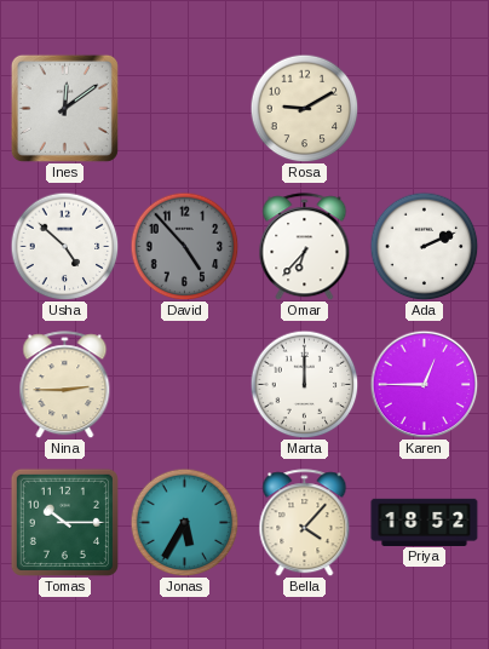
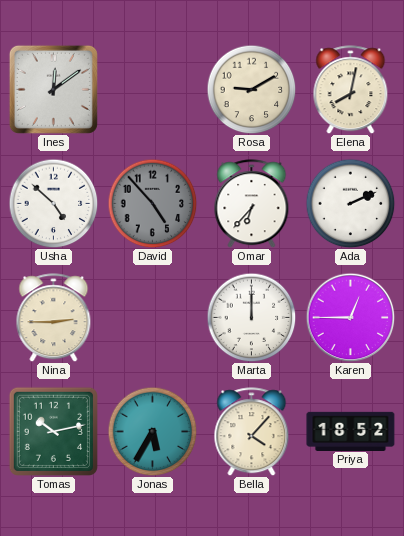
Elena: none -> 8:02
Tomas: 10:15 -> 10:13
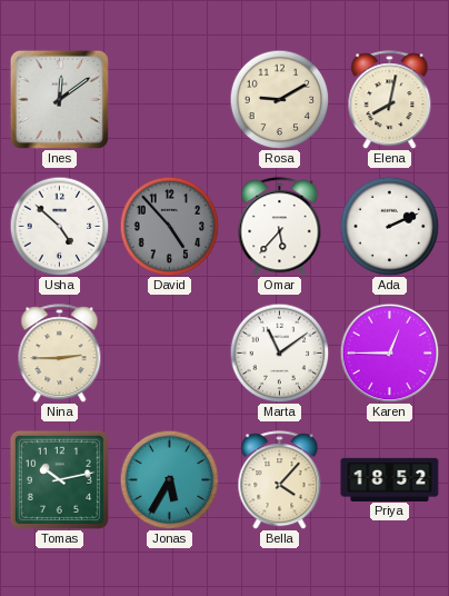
Omar: 6:37 -> 5:37
Marta: 12:00 -> 11:09
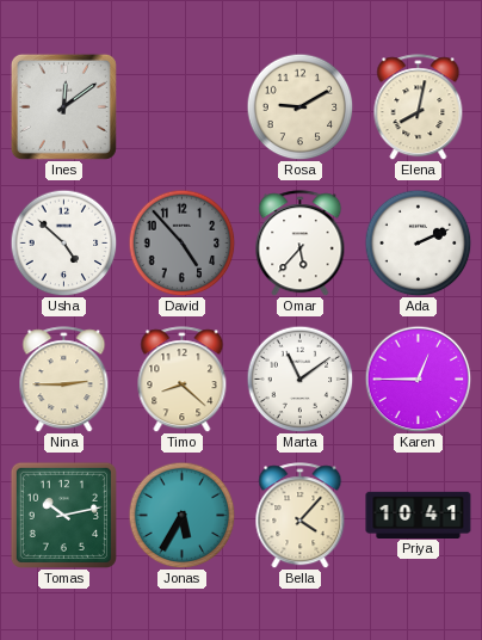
Timo: none -> 8:22
Priya: 18:52 -> 10:41
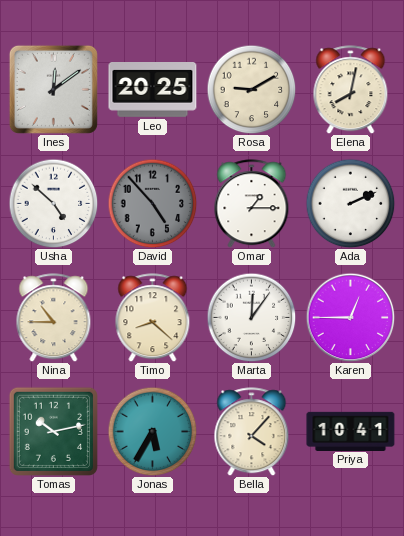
Leo: none -> 20:25
Omar: 5:37 -> 1:15
Nina: 2:45 -> 10:45
Marta: 11:09 -> 12:06
